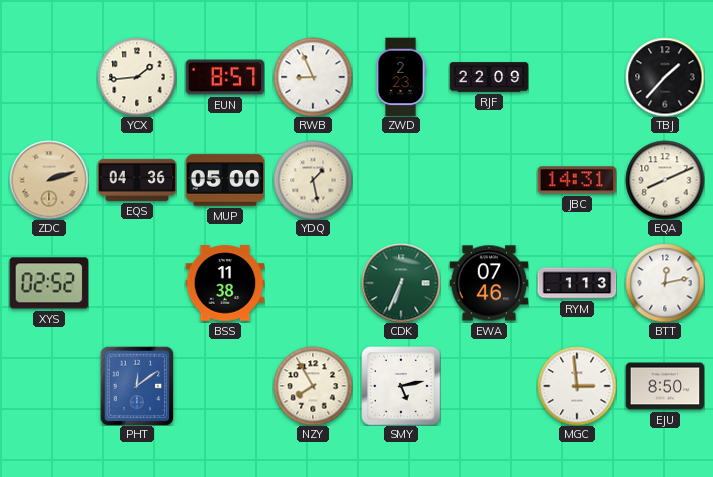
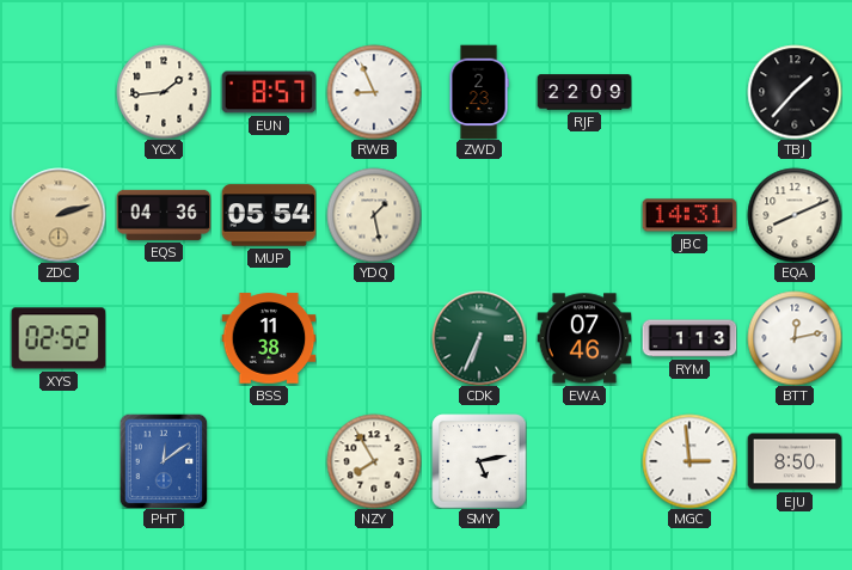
MUP: 05:00 -> 05:54
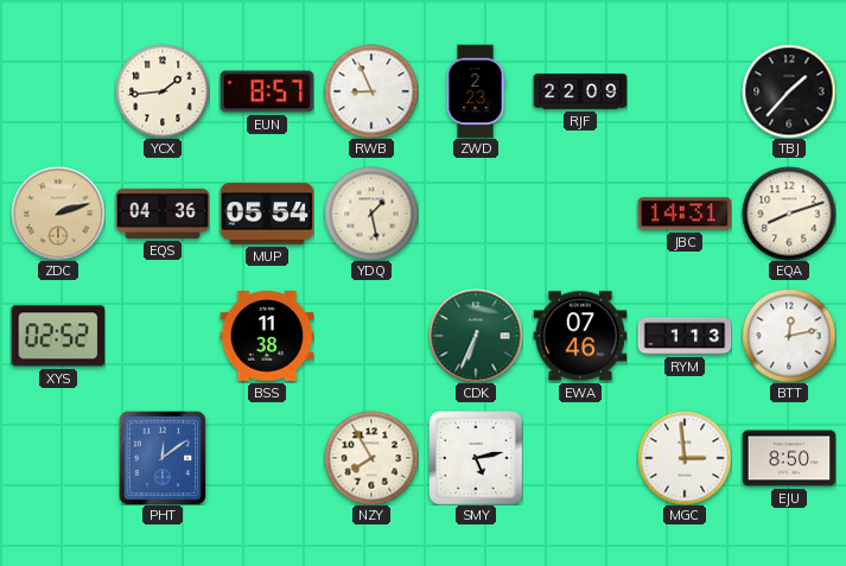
EQA: 8:11 -> 8:12
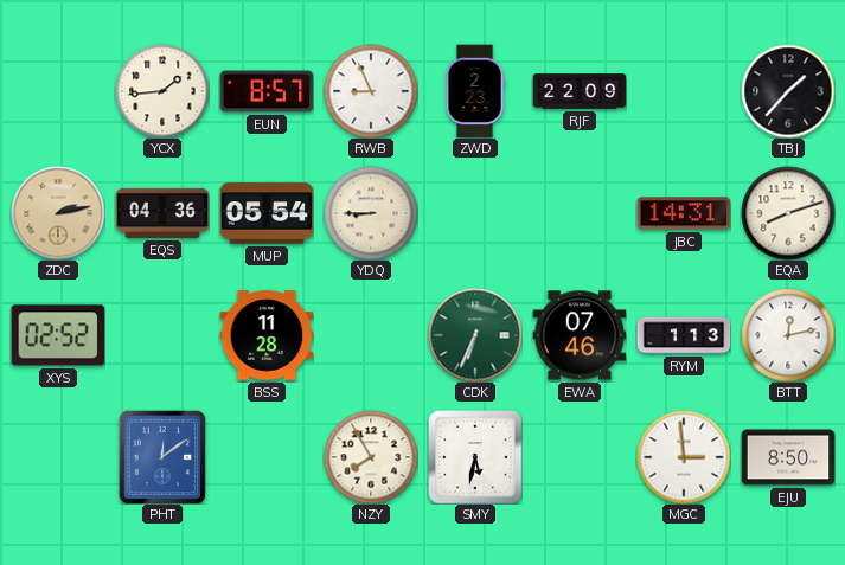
ZDC: 2:12 -> 2:13
YDQ: 1:28 -> 8:45
BSS: 11:38 -> 11:28
SMY: 5:13 -> 5:32
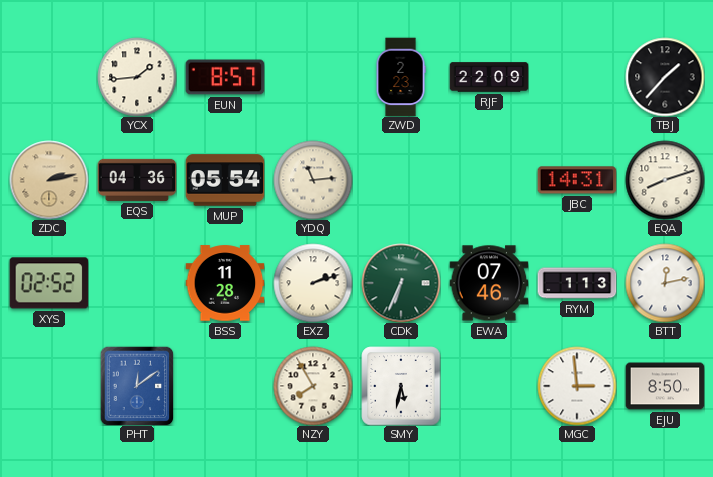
RWB: 8:56 -> none
YDQ: 8:45 -> 11:14
EXZ: none -> 2:12
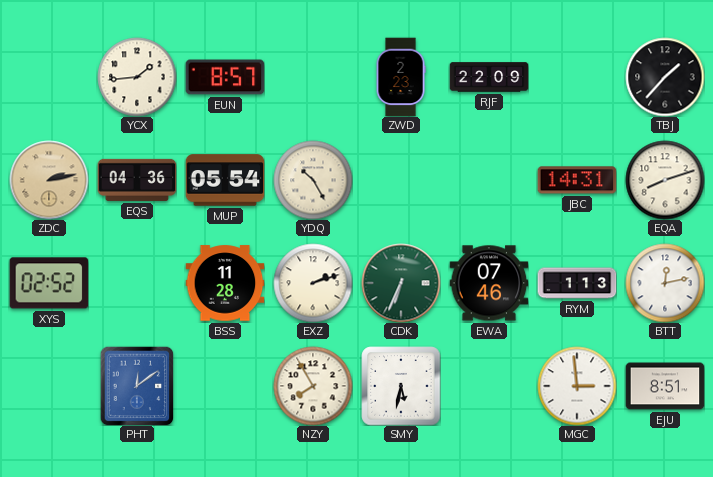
YDQ: 11:14 -> 10:25
EJU: 8:50 -> 8:51
